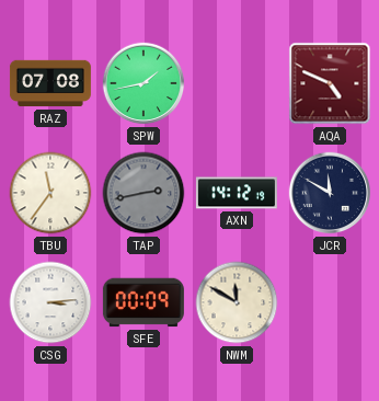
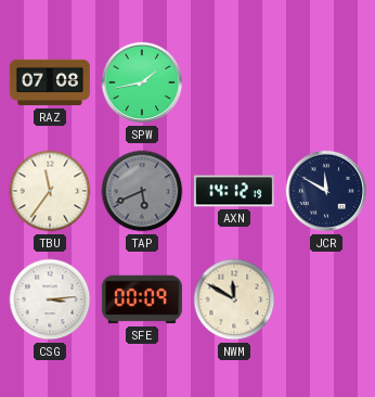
AQA: 4:49 -> none
TAP: 2:43 -> 5:41
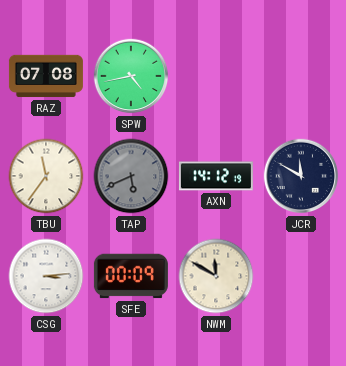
SPW: 1:43 -> 4:43
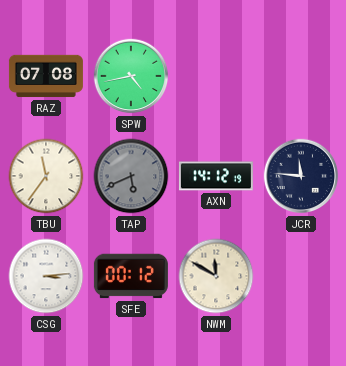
JCR: 11:50 -> 11:46
SFE: 00:09 -> 00:12
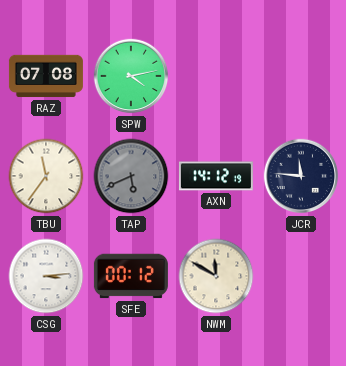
SPW: 4:43 -> 4:13
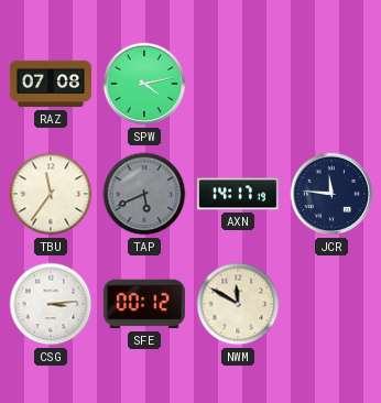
AXN: 14:12 -> 14:17
